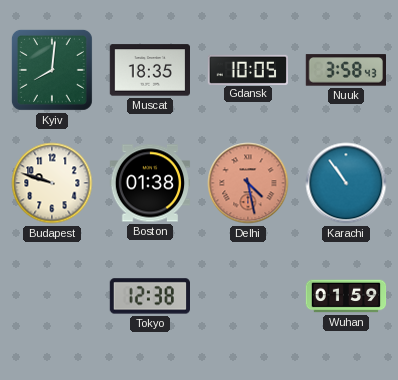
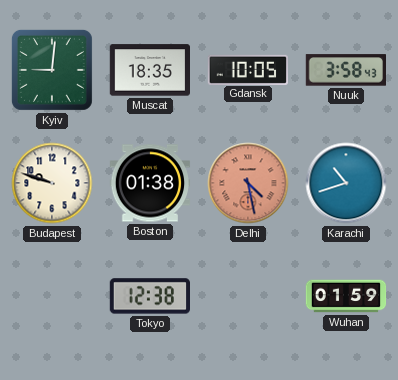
Kyiv: 8:01 -> 9:01
Karachi: 10:54 -> 10:42
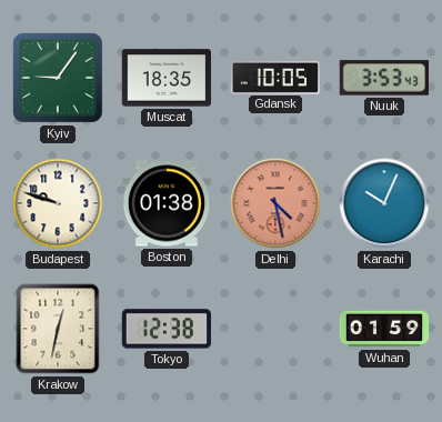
Kyiv: 9:01 -> 9:06
Nuuk: 3:58 -> 3:53
Karachi: 10:42 -> 10:04
Krakow: none -> 12:32
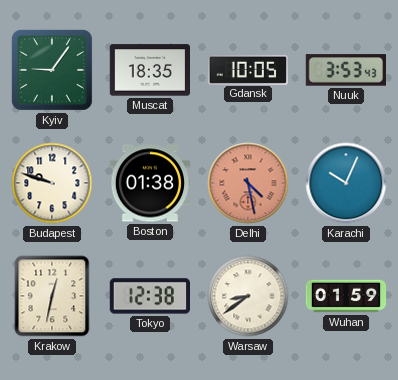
Warsaw: none -> 8:39
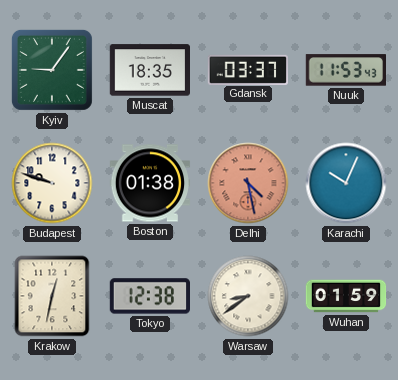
Gdansk: 10:05 -> 03:37
Nuuk: 3:53 -> 11:53
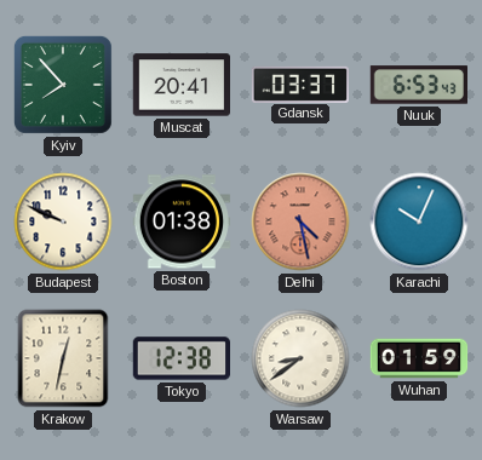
Kyiv: 9:06 -> 7:53
Muscat: 18:35 -> 20:41
Nuuk: 11:53 -> 6:53
Budapest: 9:48 -> 9:49
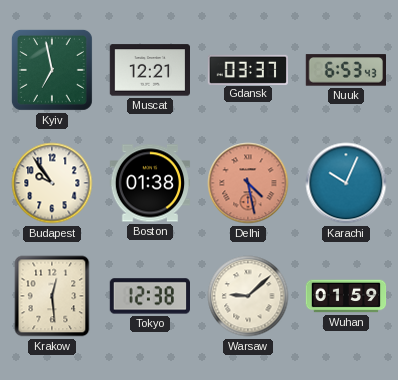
Kyiv: 7:53 -> 6:58
Muscat: 20:41 -> 12:21
Budapest: 9:49 -> 9:54
Krakow: 12:32 -> 12:29
Warsaw: 8:39 -> 9:08
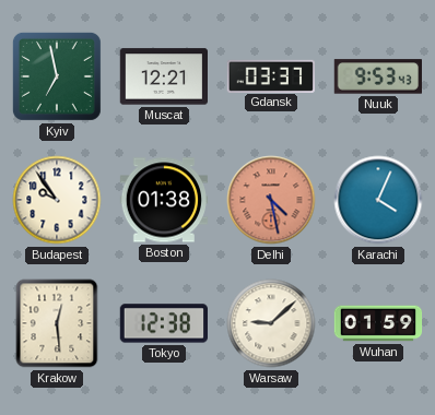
Nuuk: 6:53 -> 9:53
Karachi: 10:04 -> 4:04
